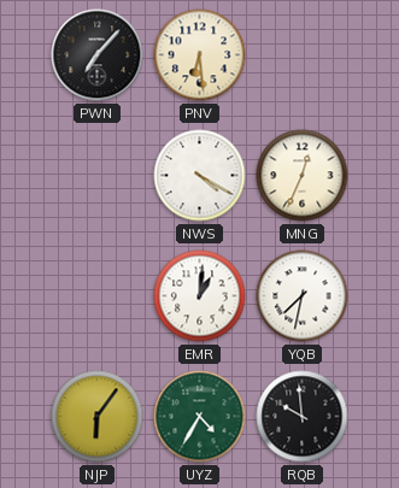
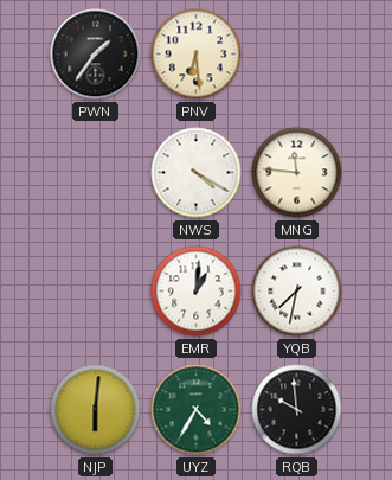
PWN: 7:07 -> 1:36
MNG: 12:34 -> 11:46
NJP: 6:06 -> 6:01
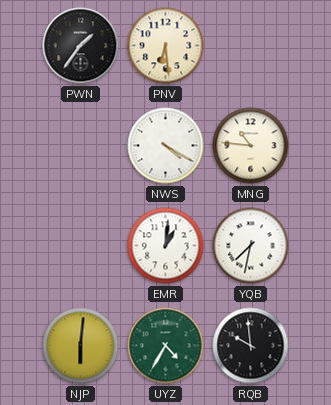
MNG: 11:46 -> 10:46
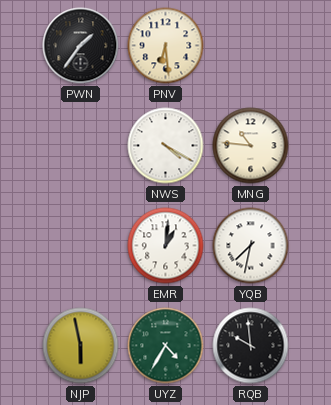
NJP: 6:01 -> 5:58
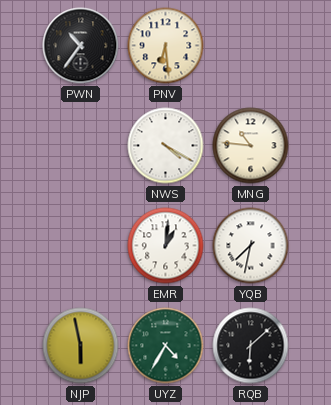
PWN: 1:36 -> 10:36
RQB: 9:59 -> 6:08
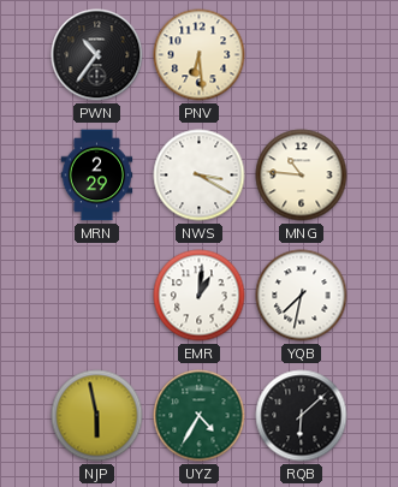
MRN: none -> 2:29
NWS: 4:20 -> 3:20
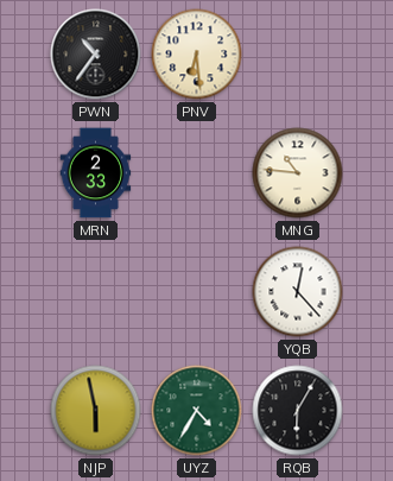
MRN: 2:29 -> 2:33
NWS: 3:20 -> none
EMR: 1:01 -> none
YQB: 7:32 -> 12:23
RQB: 6:08 -> 6:05
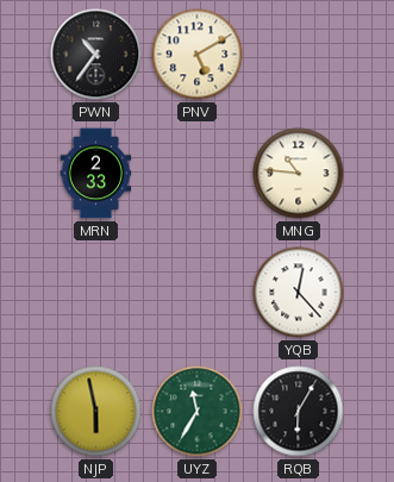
PNV: 6:29 -> 5:10
UYZ: 4:35 -> 11:35
